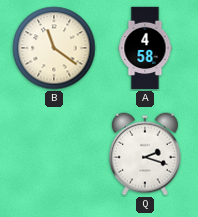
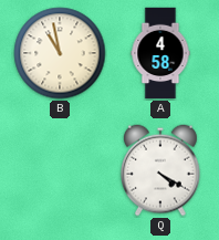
B: 11:21 -> 10:58
Q: 2:18 -> 4:20
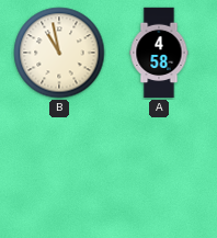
Q: 4:20 -> none
